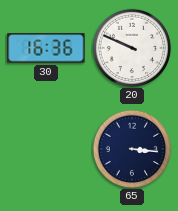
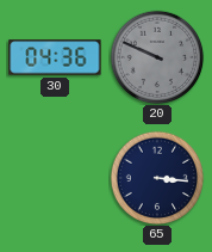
30: 16:36 -> 04:36
20 dial: white -> grey
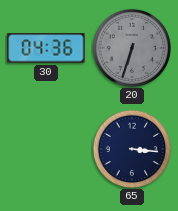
20: 9:49 -> 6:33
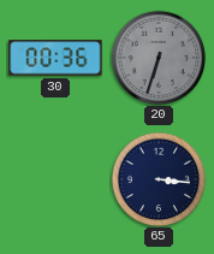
30: 04:36 -> 00:36
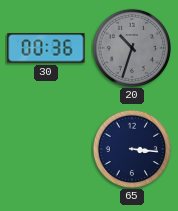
20: 6:33 -> 10:33
